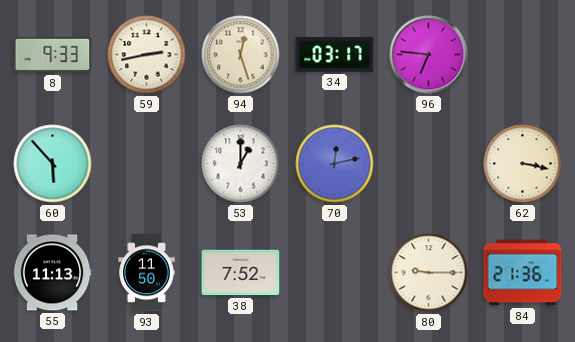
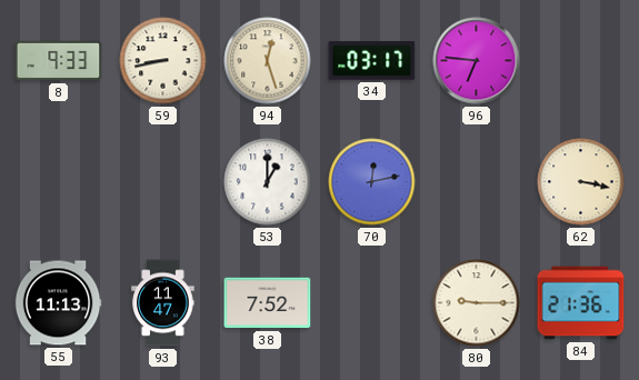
59: 2:43 -> 8:43
60: 5:53 -> none
93: 11:50 -> 11:47
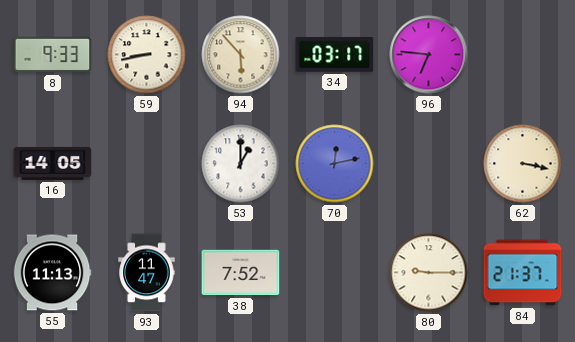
94: 12:27 -> 5:53
16: none -> 14:05
84: 21:36 -> 21:37
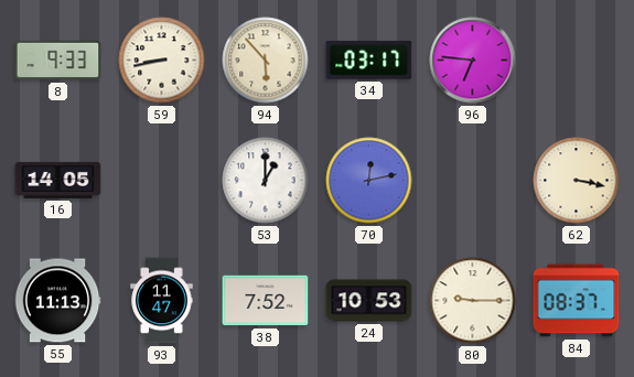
24: none -> 10:53
84: 21:37 -> 08:37
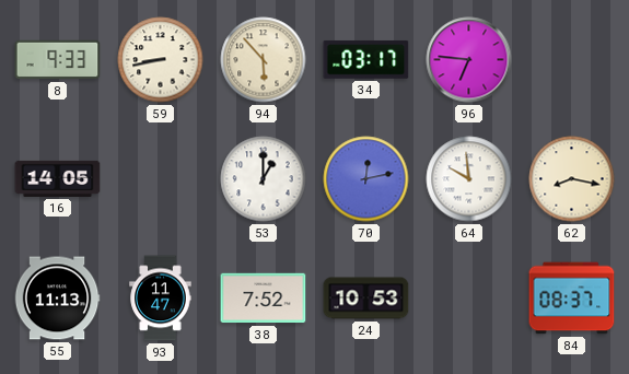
64: none -> 9:59
62: 3:17 -> 8:17
80: 9:15 -> none
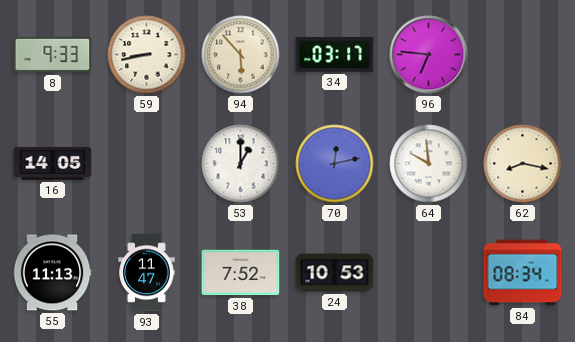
84: 08:37 -> 08:34
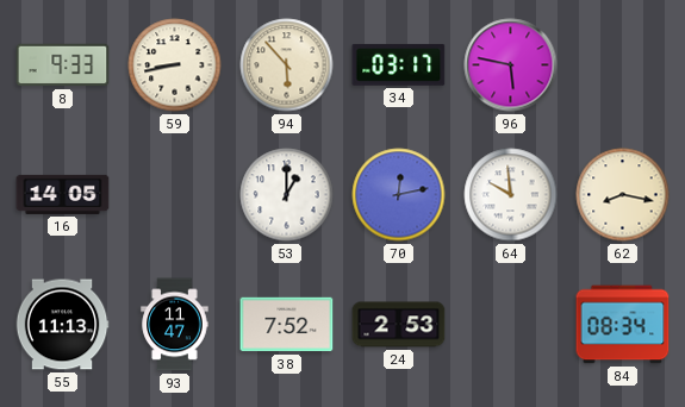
96: 6:46 -> 5:47
24: 10:53 -> 2:53
